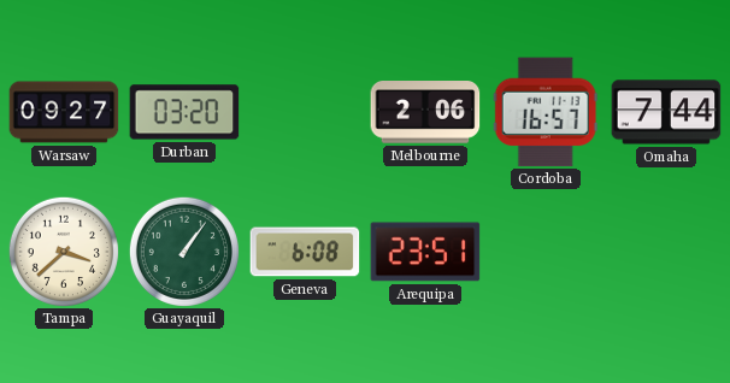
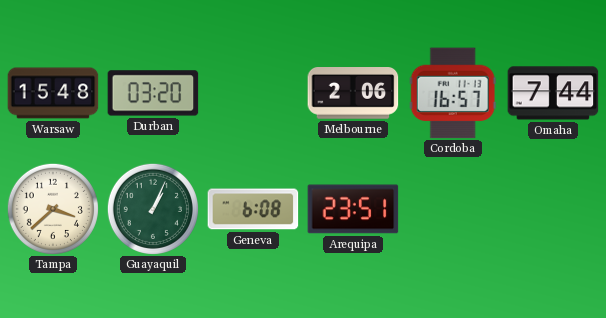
Warsaw: 09:27 -> 15:48
Guayaquil: 1:06 -> 1:04
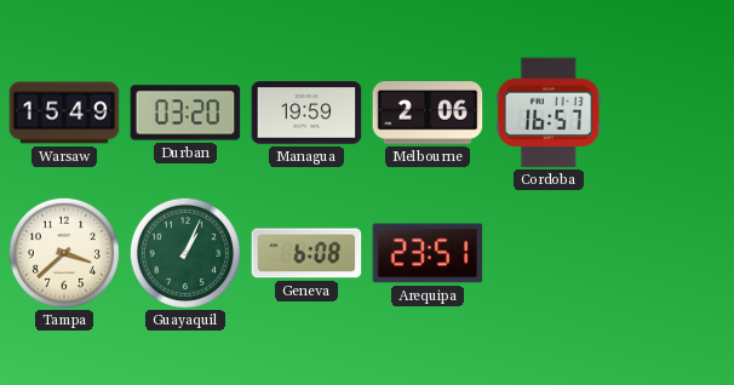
Warsaw: 15:48 -> 15:49
Managua: none -> 19:59
Omaha: 7:44 -> none
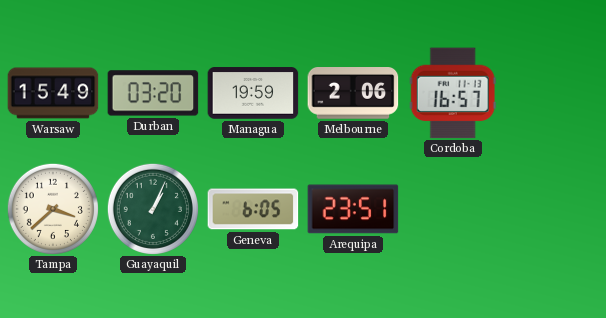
Geneva: 6:08 -> 6:05
